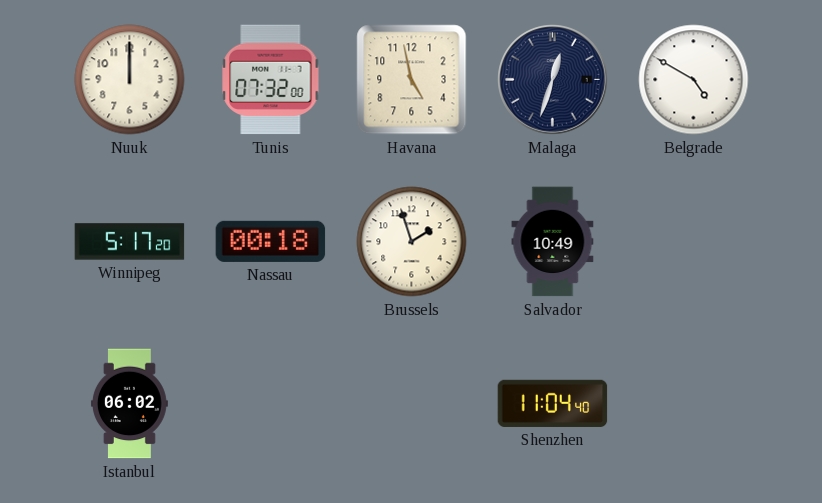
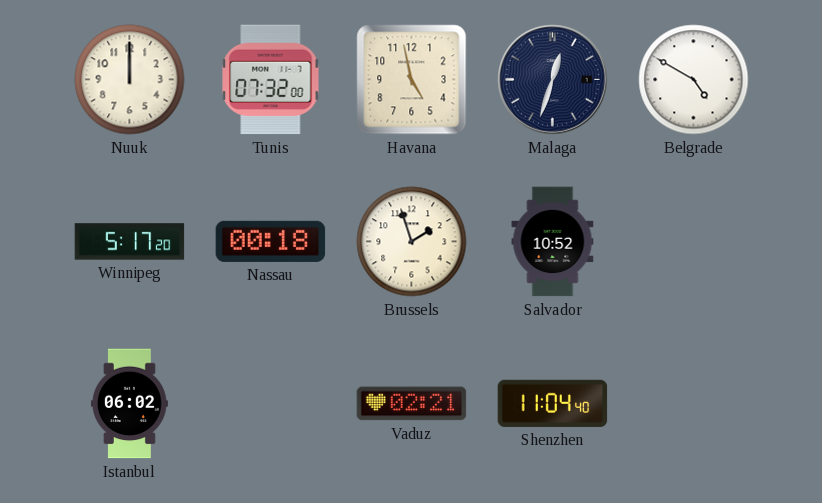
Salvador: 10:49 -> 10:52
Vaduz: none -> 02:21
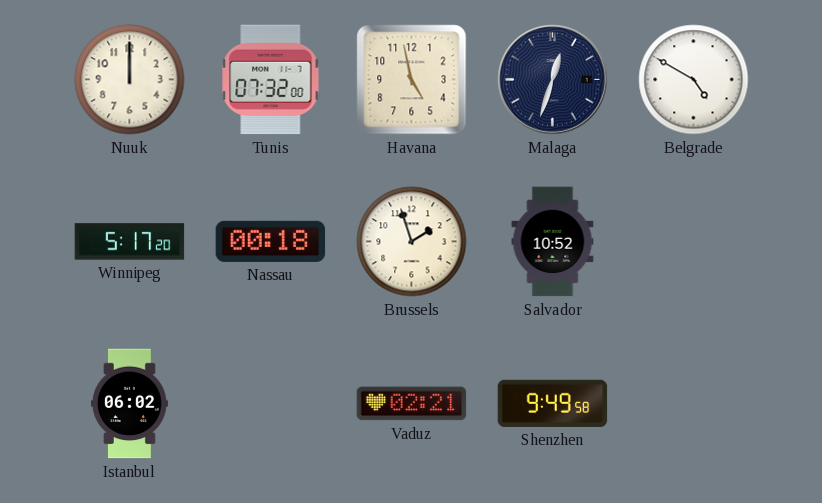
Shenzhen: 11:04 -> 9:49
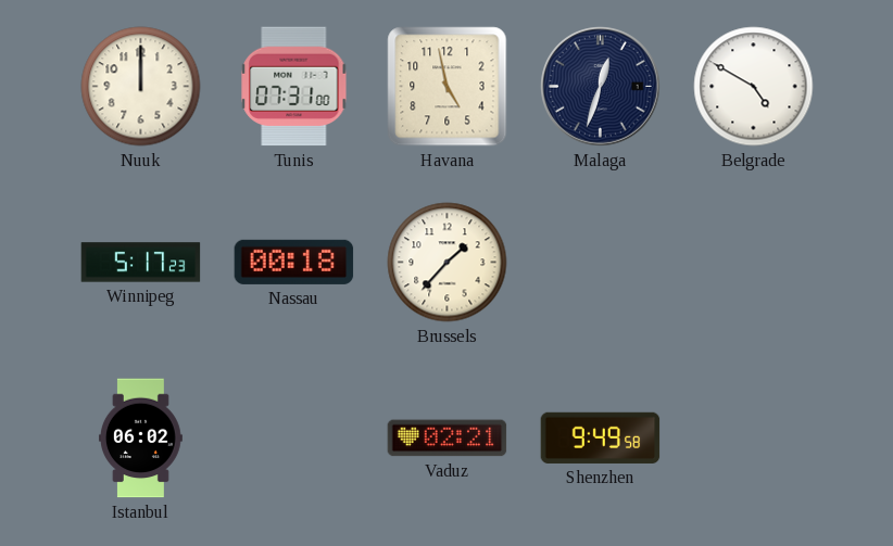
Tunis: 07:32 -> 07:31
Winnipeg: 5:17:20 -> 5:17:23
Brussels: 1:57 -> 1:37
Salvador: 10:52 -> none
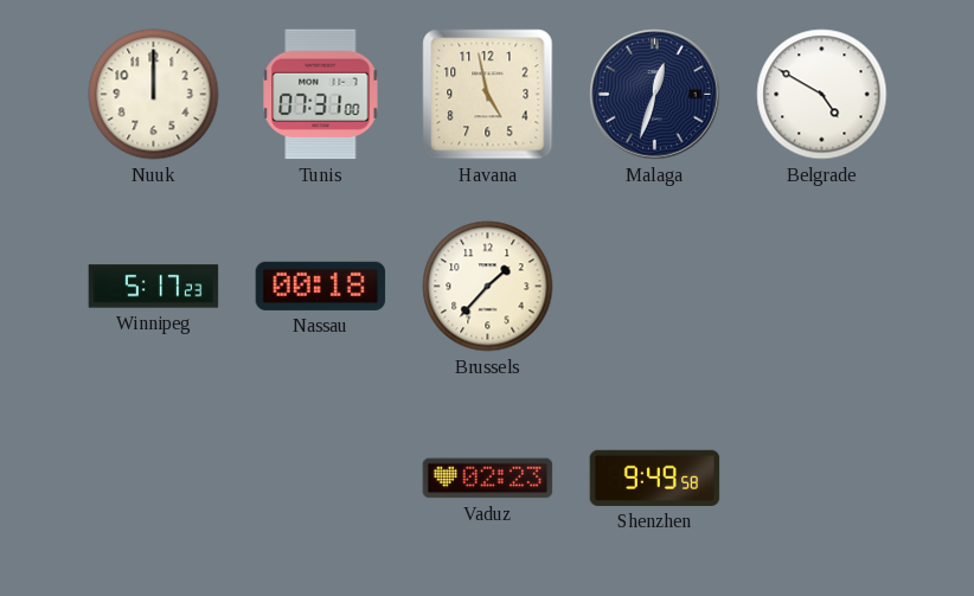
Istanbul: 06:02 -> none
Vaduz: 02:21 -> 02:23
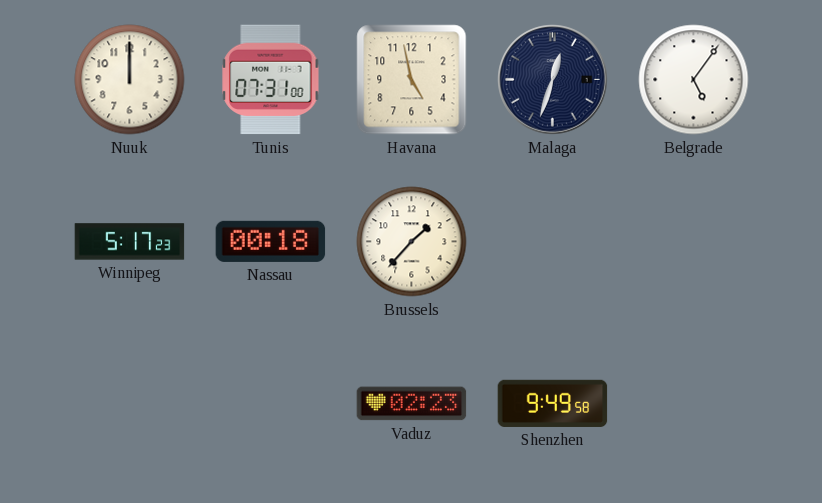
Belgrade: 4:50 -> 5:06
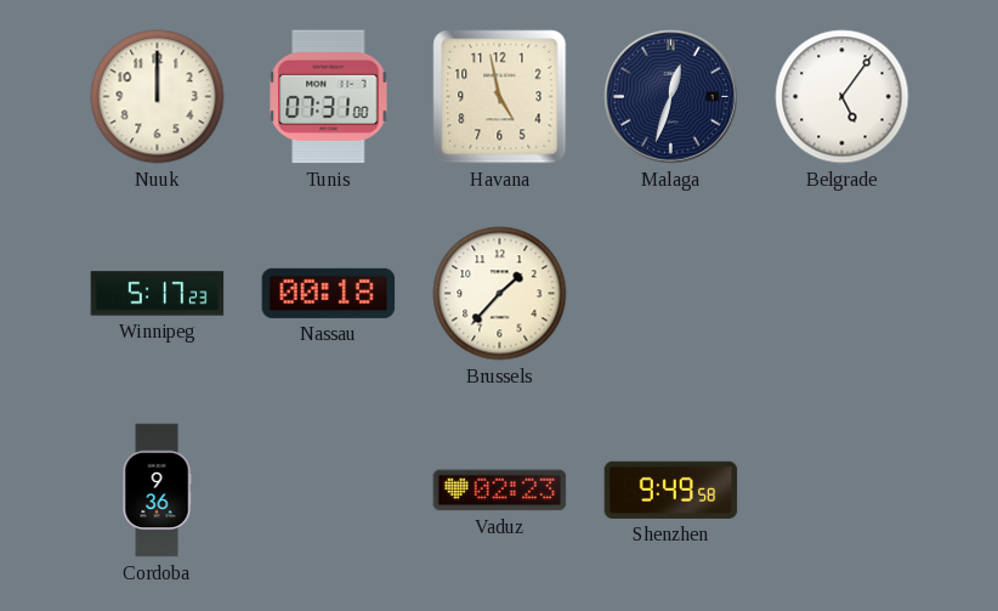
Cordoba: none -> 9:36
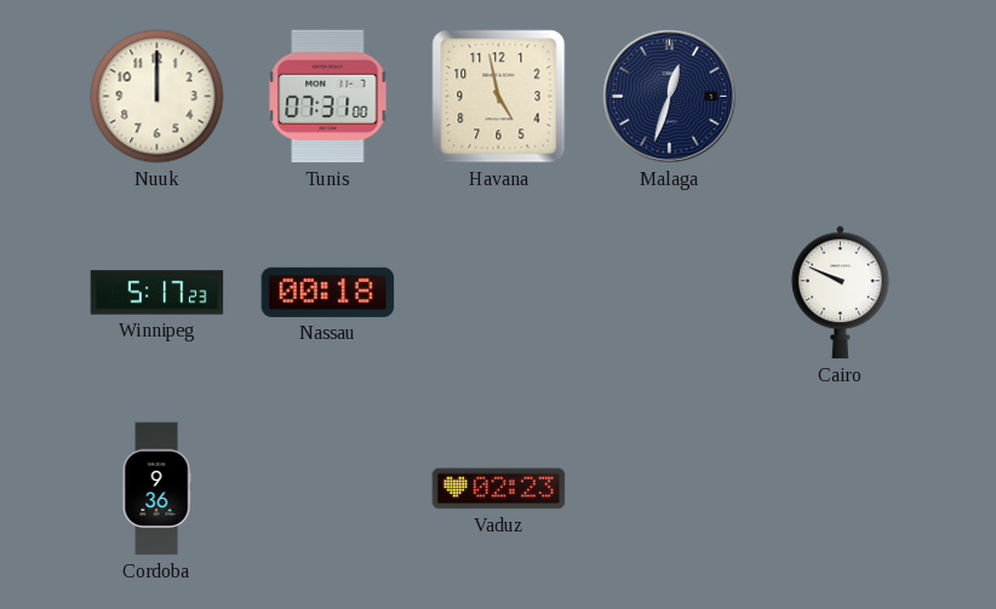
Belgrade: 5:06 -> none
Brussels: 1:37 -> none
Cairo: none -> 9:49
Shenzhen: 9:49 -> none
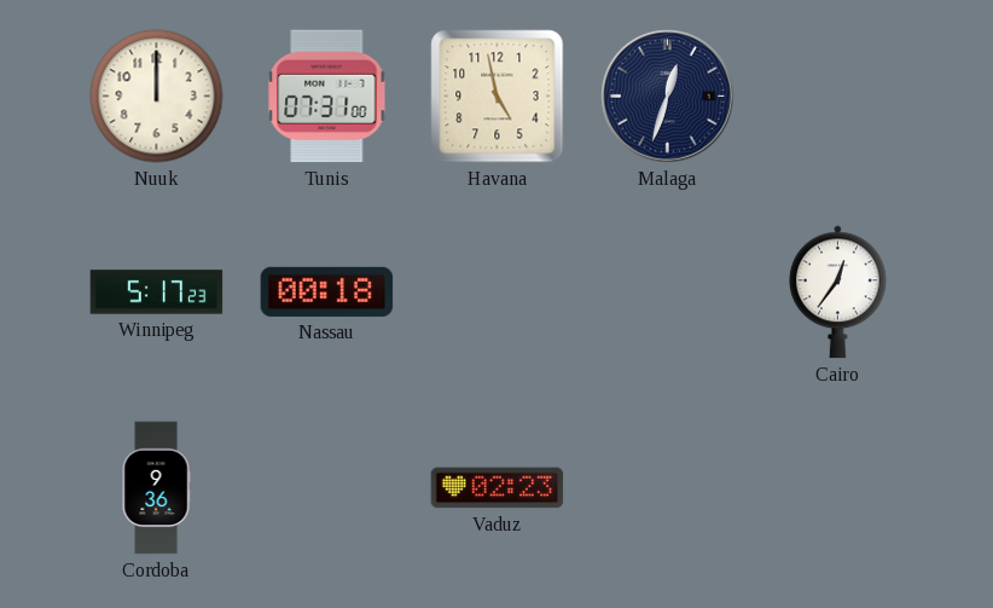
Cairo: 9:49 -> 12:36
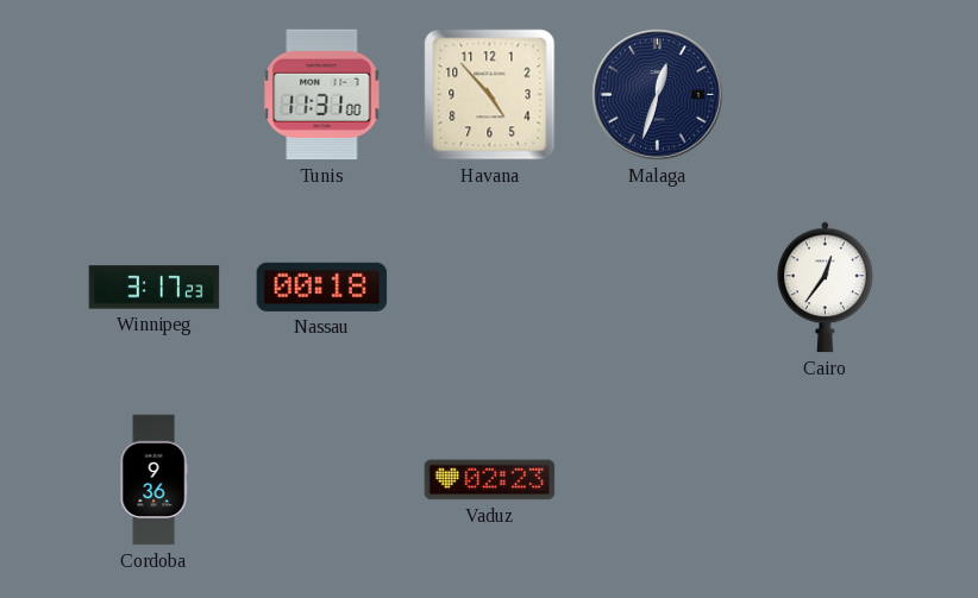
Nuuk: 12:00 -> none
Tunis: 07:31 -> 11:31
Havana: 4:58 -> 4:53
Winnipeg: 5:17 -> 3:17
